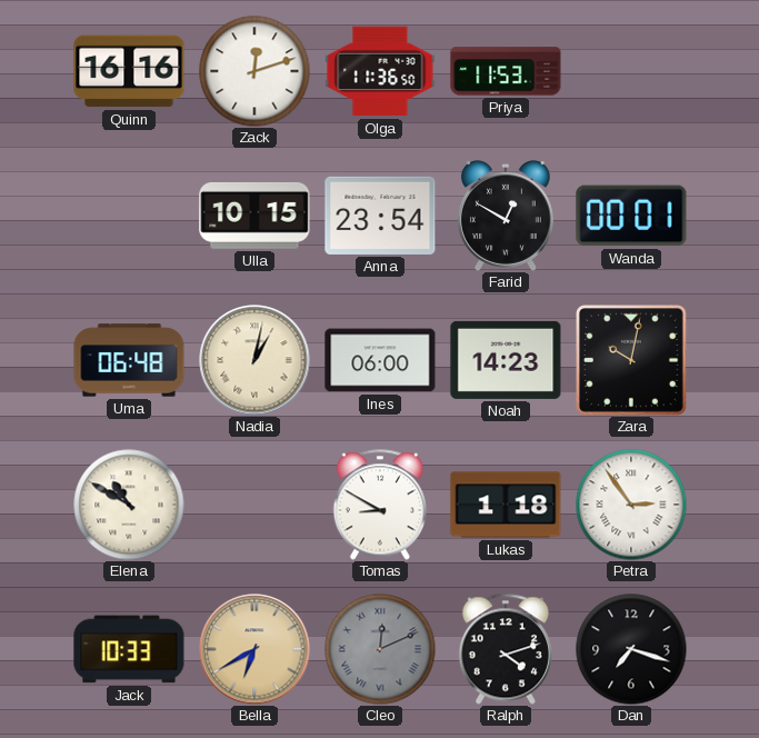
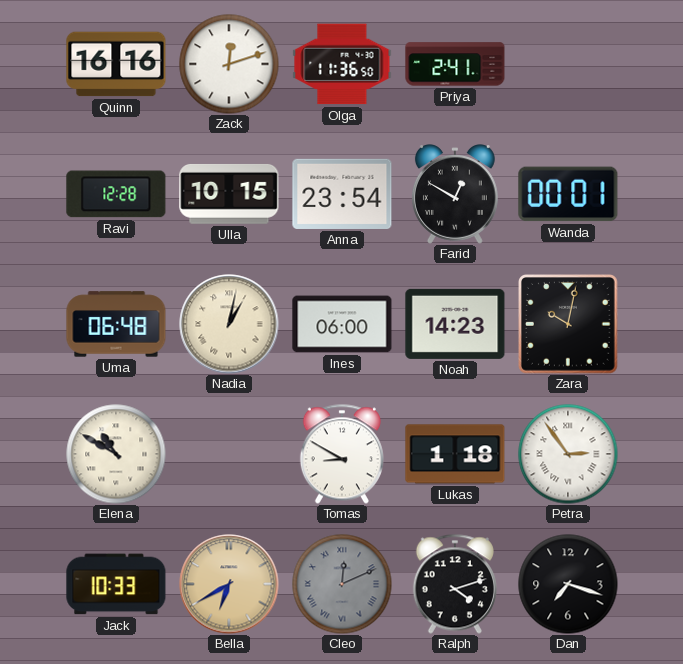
Priya: 11:53 -> 2:41
Ravi: none -> 12:28
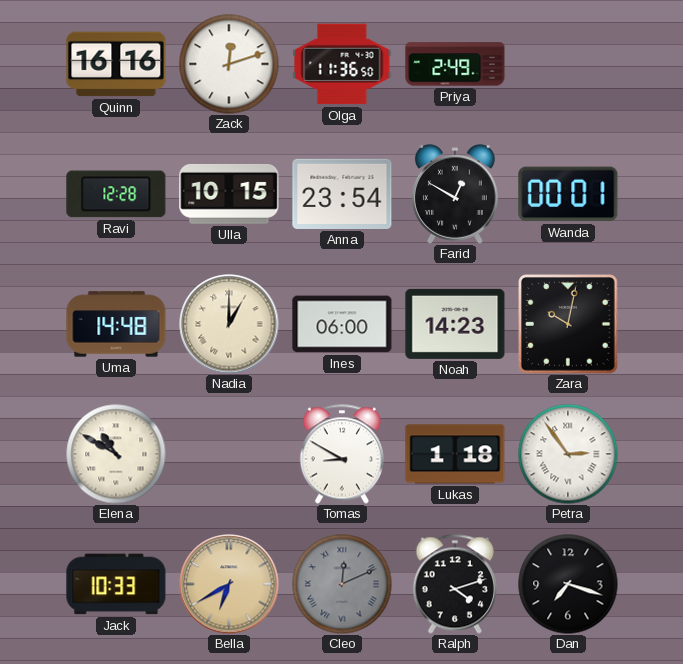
Priya: 2:41 -> 2:49
Uma: 06:48 -> 14:48
Nadia: 1:02 -> 1:00
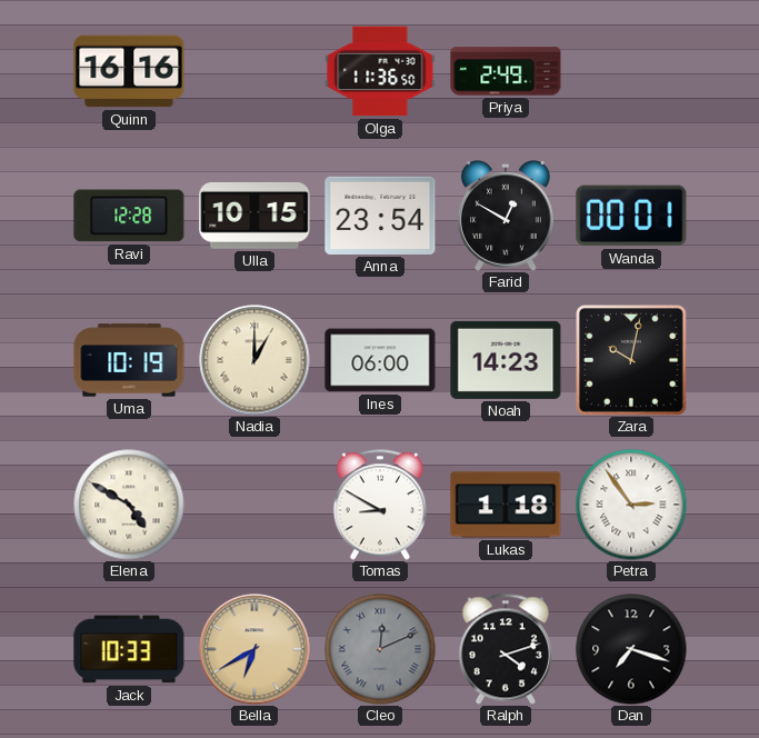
Zack: 12:12 -> none
Uma: 14:48 -> 10:19
Elena: 10:50 -> 4:50
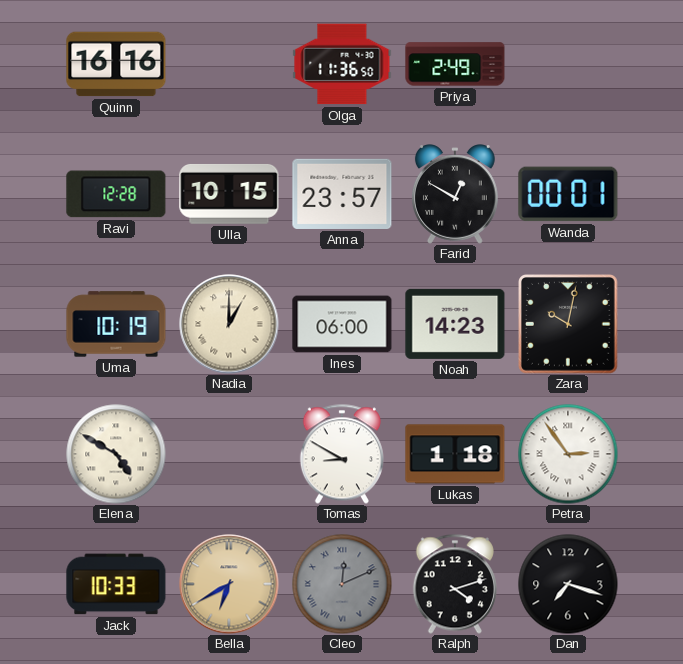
Anna: 23:54 -> 23:57
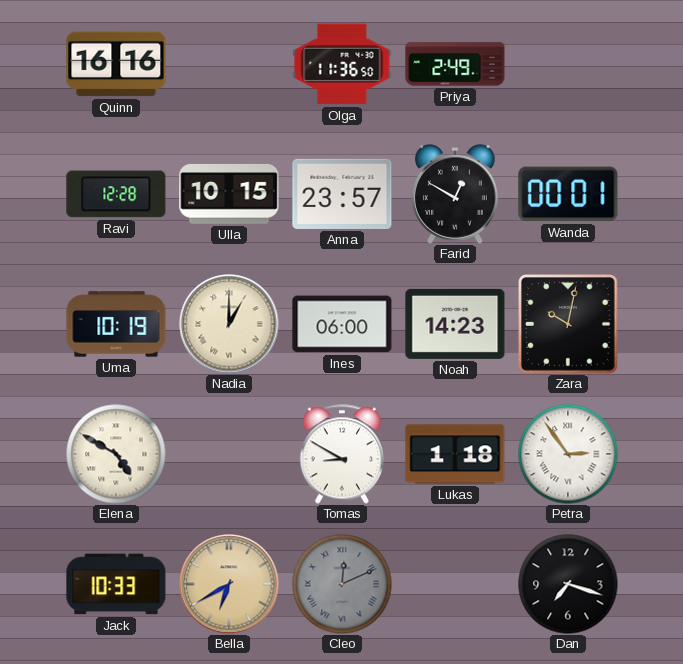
Ralph: 4:12 -> none
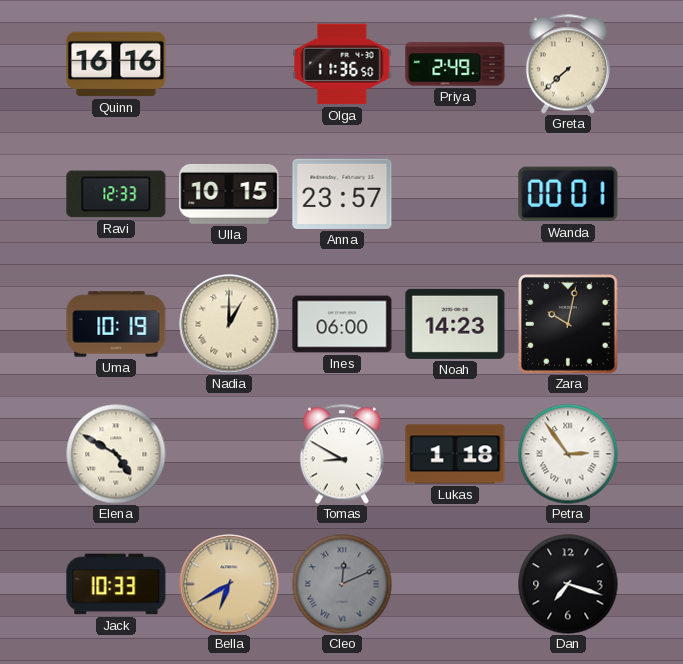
Greta: none -> 7:38
Ravi: 12:28 -> 12:33
Farid: 12:50 -> none
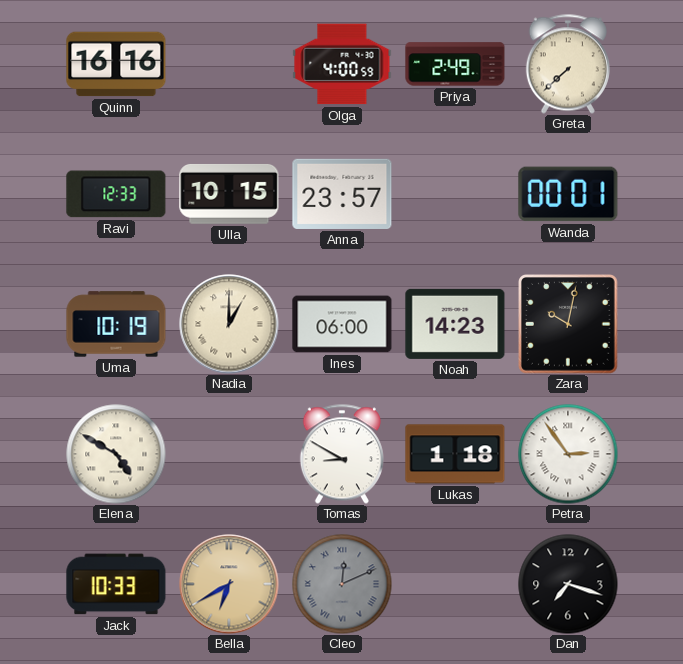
Olga: 11:36 -> 4:00
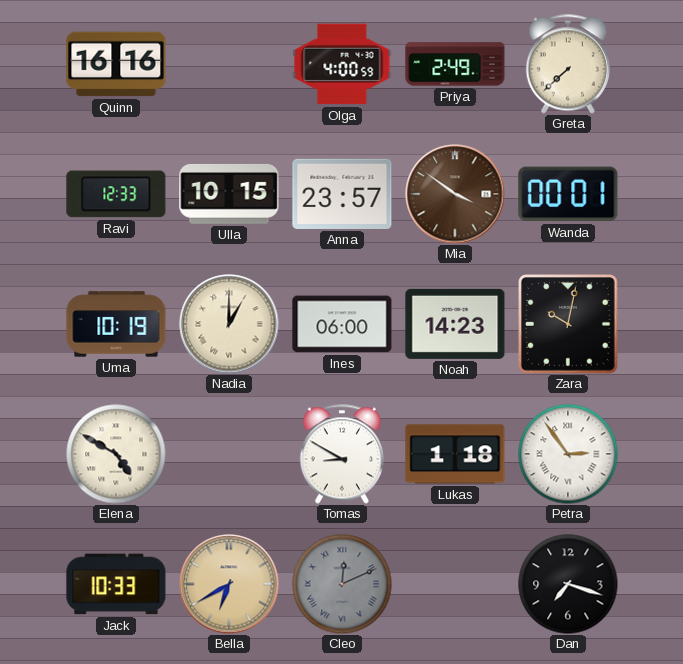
Mia: none -> 3:51
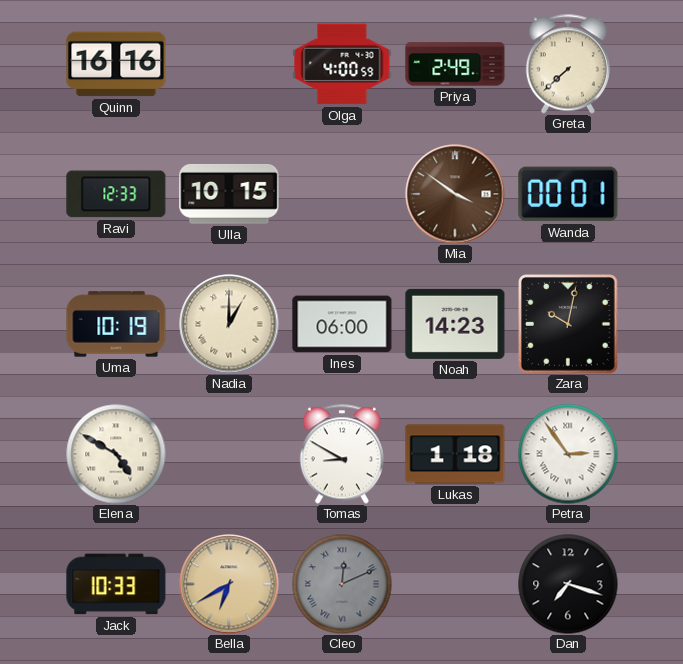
Anna: 23:57 -> none
